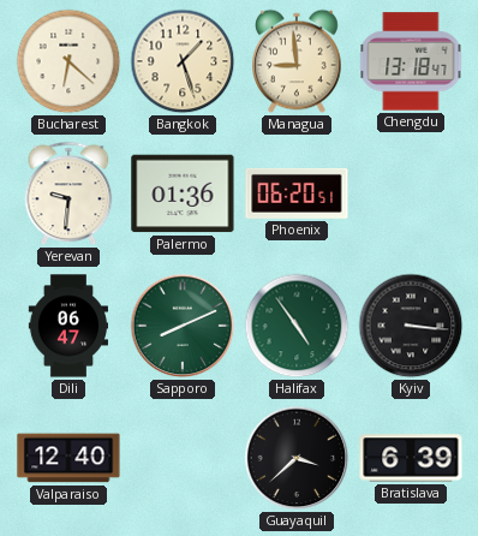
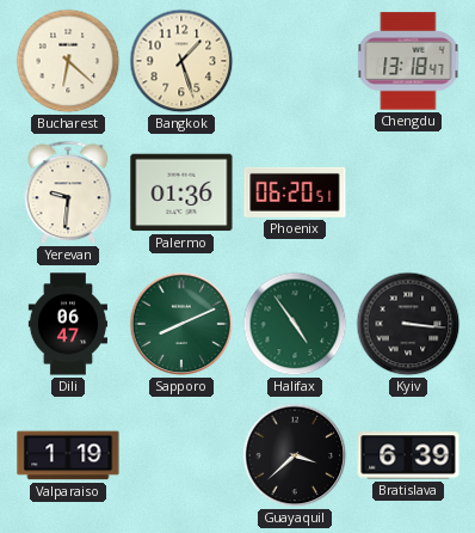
Managua: 8:59 -> none
Valparaiso: 12:40 -> 1:19
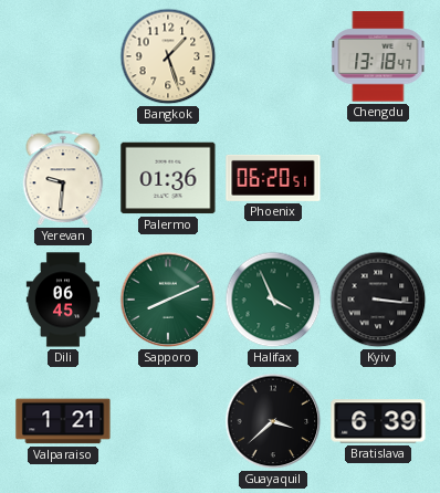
Bucharest: 6:22 -> none
Dili: 06:47 -> 06:45
Halifax: 4:54 -> 3:56
Valparaiso: 1:19 -> 1:21
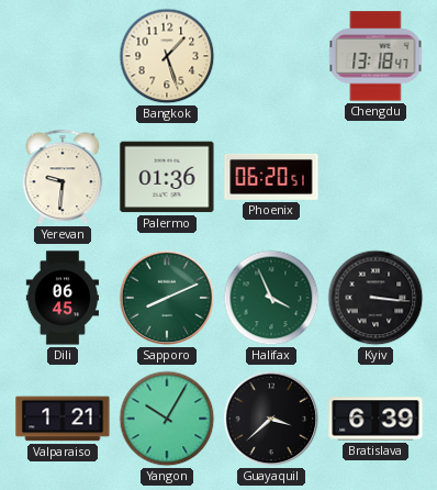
Yangon: none -> 10:05
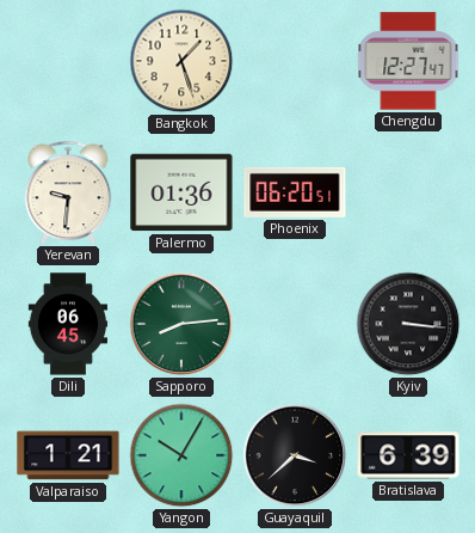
Chengdu: 13:18 -> 12:27
Sapporo: 8:11 -> 8:14
Halifax: 3:56 -> none
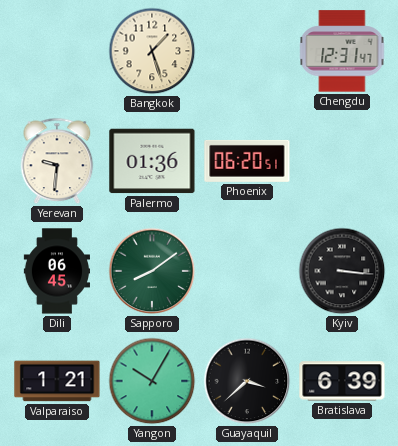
Chengdu: 12:27 -> 12:31
Sapporo: 8:14 -> 8:09
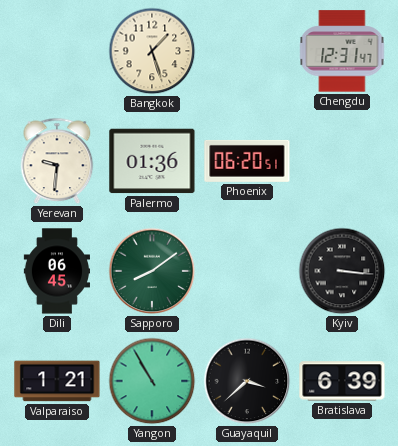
Yangon: 10:05 -> 10:55
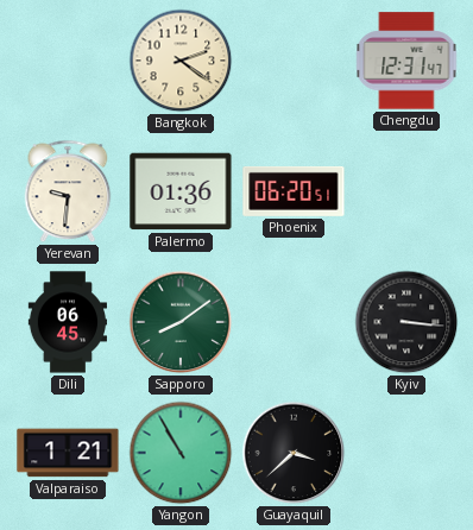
Bangkok: 1:27 -> 2:21
Bratislava: 6:39 -> none
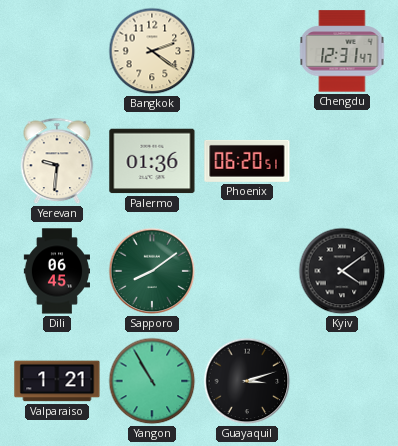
Kyiv: 3:16 -> 4:09
Guayaquil: 3:38 -> 3:12
